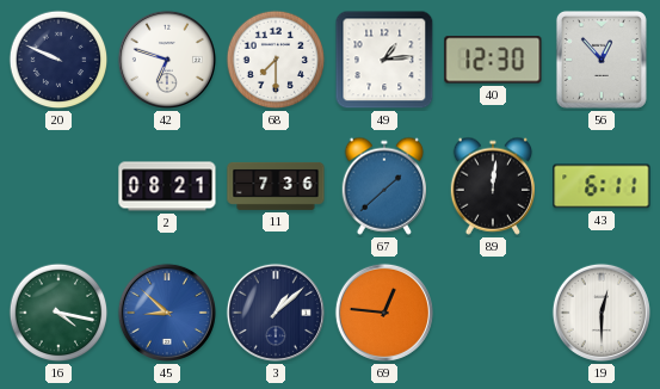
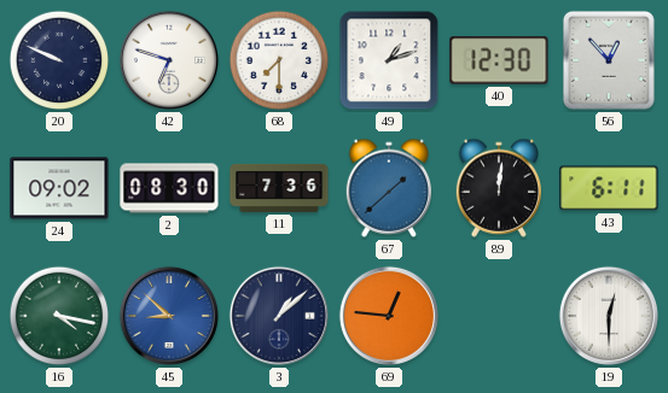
49: 1:14 -> 1:12
24: none -> 09:02
2: 08:21 -> 08:30
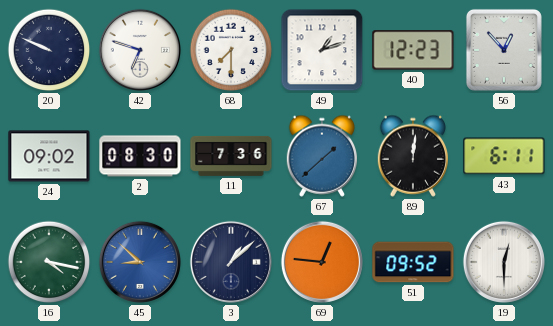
40: 12:30 -> 12:23
51: none -> 09:52
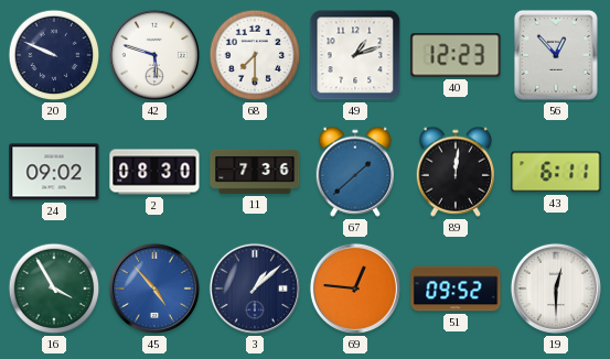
42: 6:48 -> 5:48
16: 4:17 -> 3:55
45: 8:52 -> 4:53
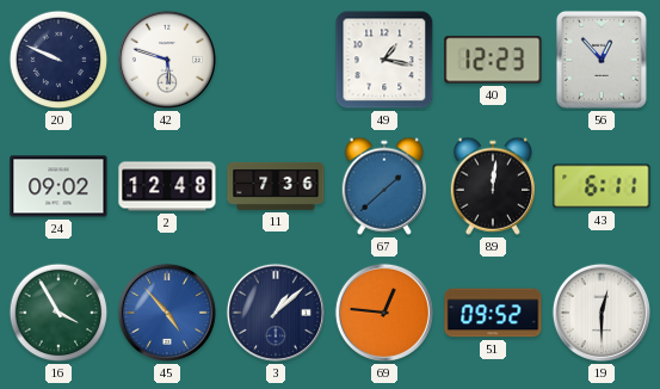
68: 7:30 -> none
49: 1:12 -> 1:17
2: 08:30 -> 12:48
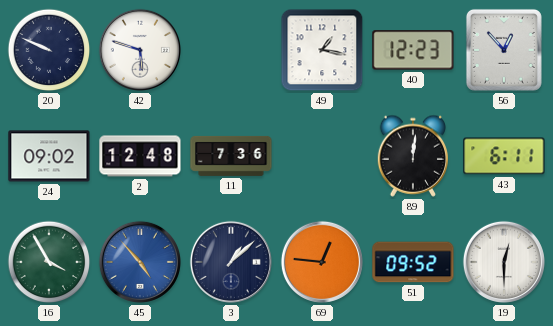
67: 1:38 -> none
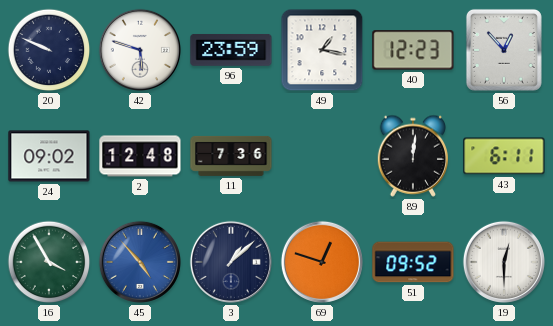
96: none -> 23:59
69: 12:46 -> 12:48
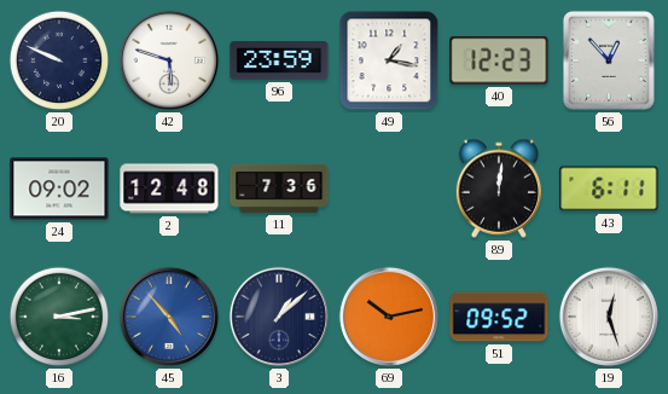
16: 3:55 -> 3:13
69: 12:48 -> 10:13
19: 12:30 -> 12:27
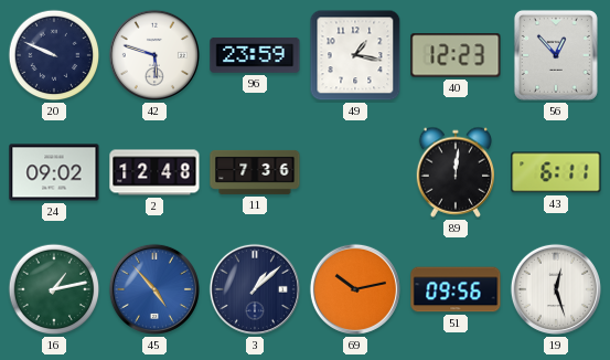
16: 3:13 -> 1:13
51: 09:52 -> 09:56
